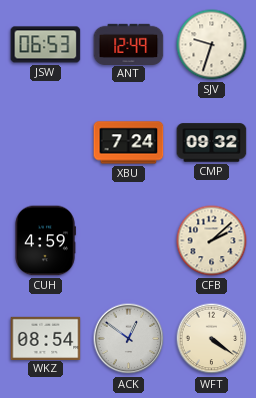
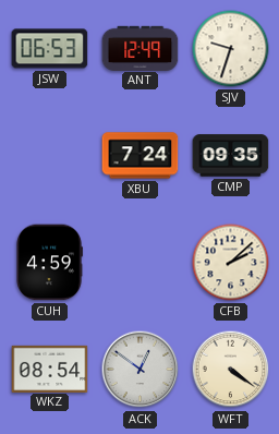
CMP: 09:32 -> 09:35
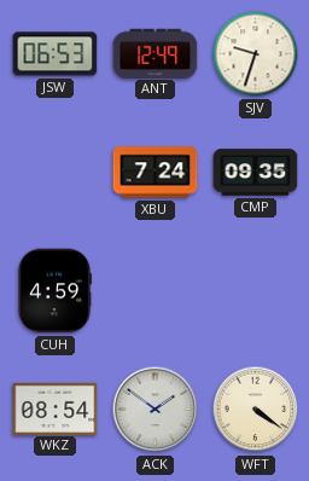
CFB: 2:08 -> none
ACK: 12:51 -> 1:51
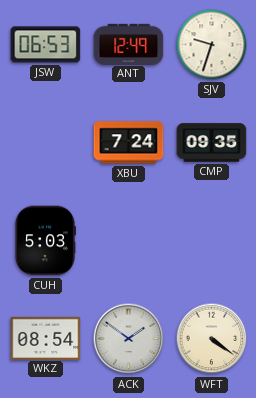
CUH: 4:59 -> 5:03
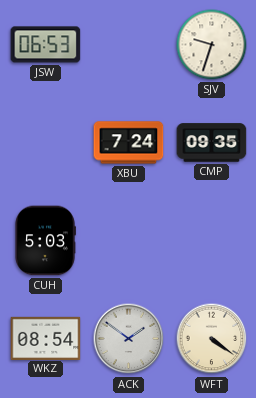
ANT: 12:49 -> none
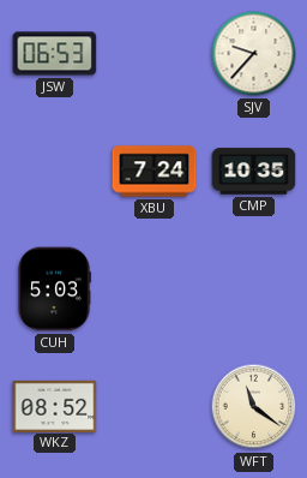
SJV: 9:33 -> 9:37
CMP: 09:35 -> 10:35
WKZ: 08:54 -> 08:52
ACK: 1:51 -> none
WFT: 4:21 -> 11:21
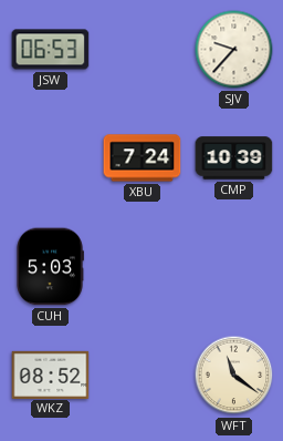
CMP: 10:35 -> 10:39
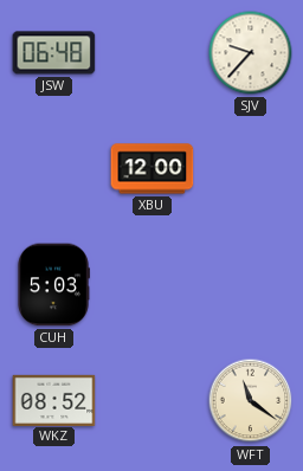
JSW: 06:53 -> 06:48
XBU: 7:24 -> 12:00
CMP: 10:39 -> none
